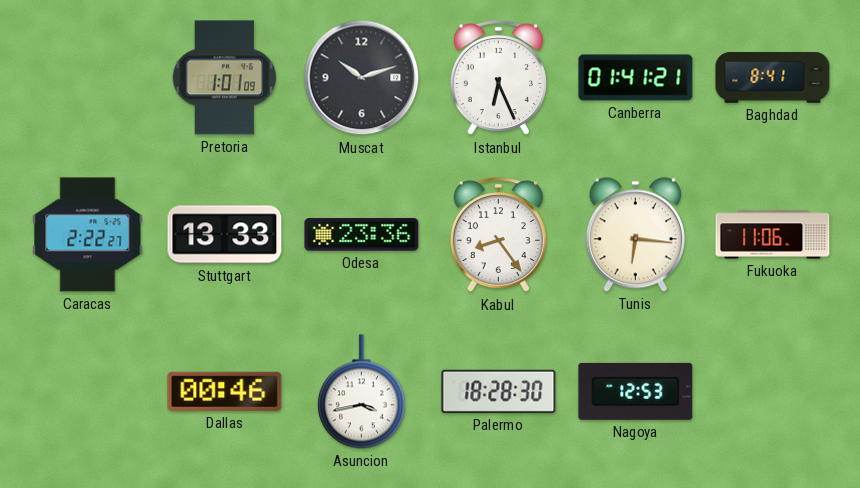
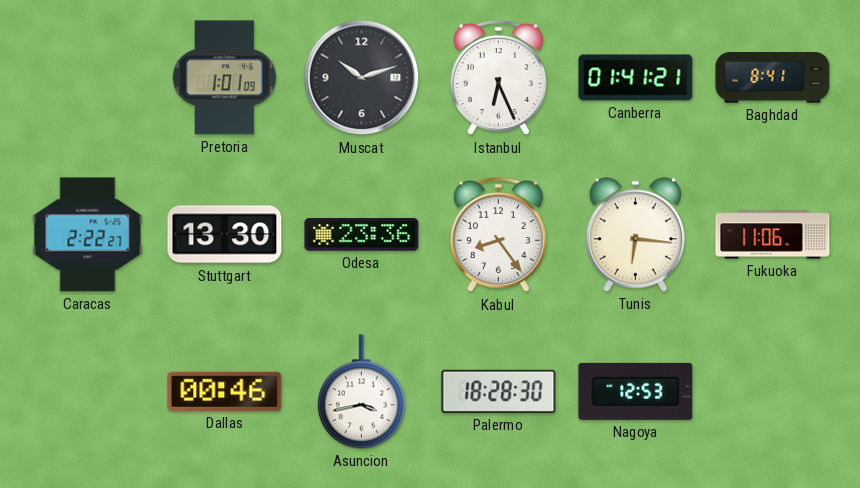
Stuttgart: 13:33 -> 13:30
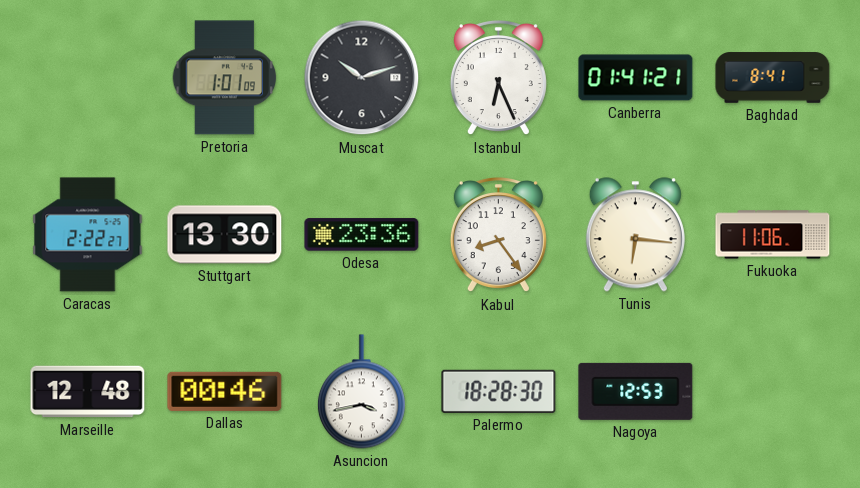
Marseille: none -> 12:48
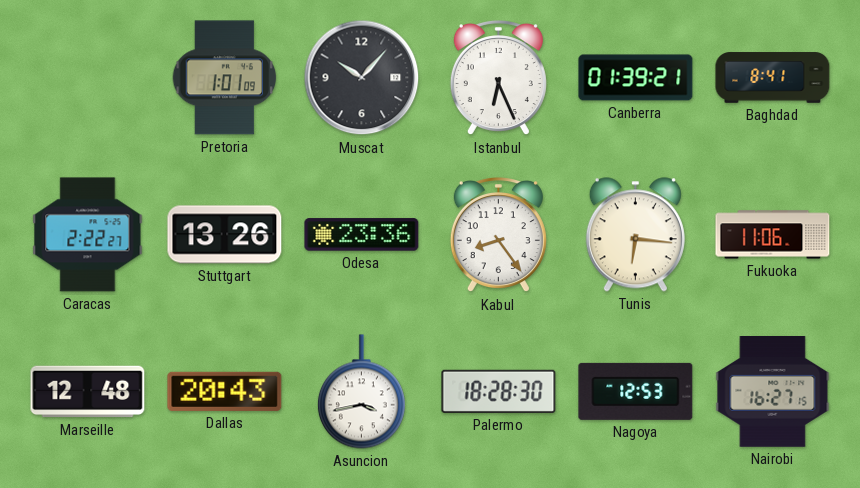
Muscat: 10:12 -> 10:07
Canberra: 01:41 -> 01:39
Stuttgart: 13:30 -> 13:26
Dallas: 00:46 -> 20:43
Nairobi: none -> 16:27
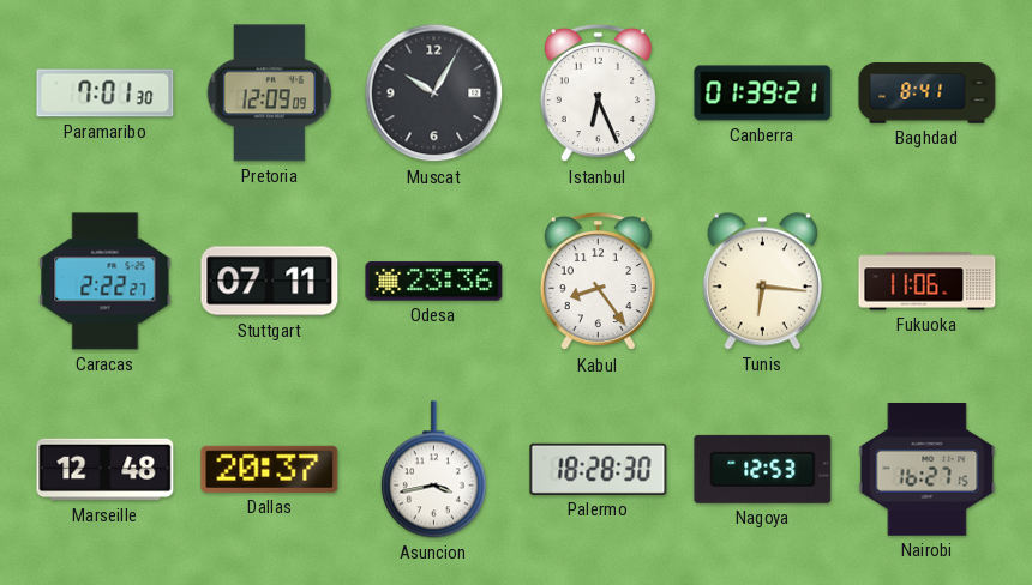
Paramaribo: none -> 7:01
Pretoria: 1:01 -> 12:09
Muscat: 10:07 -> 10:05
Stuttgart: 13:26 -> 07:11
Dallas: 20:43 -> 20:37
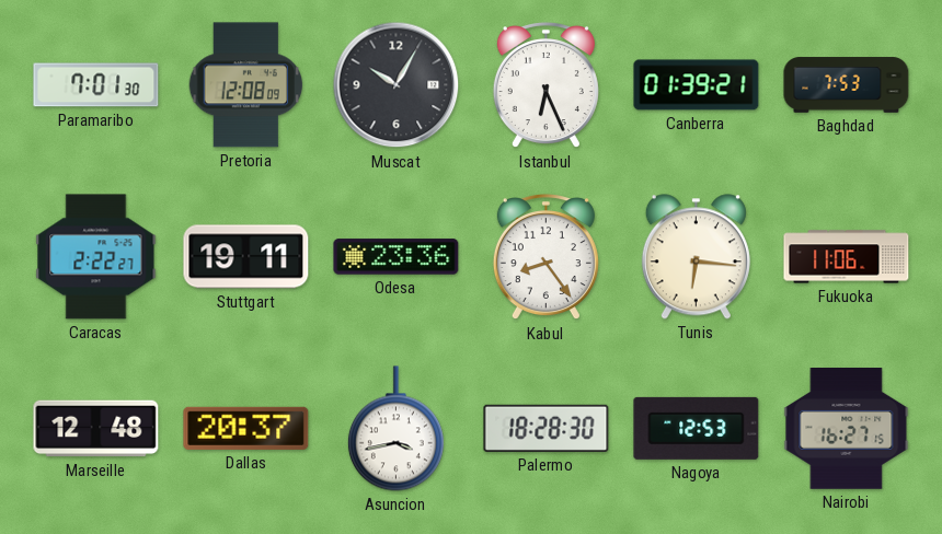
Pretoria: 12:09 -> 12:08
Baghdad: 8:41 -> 7:53
Stuttgart: 07:11 -> 19:11
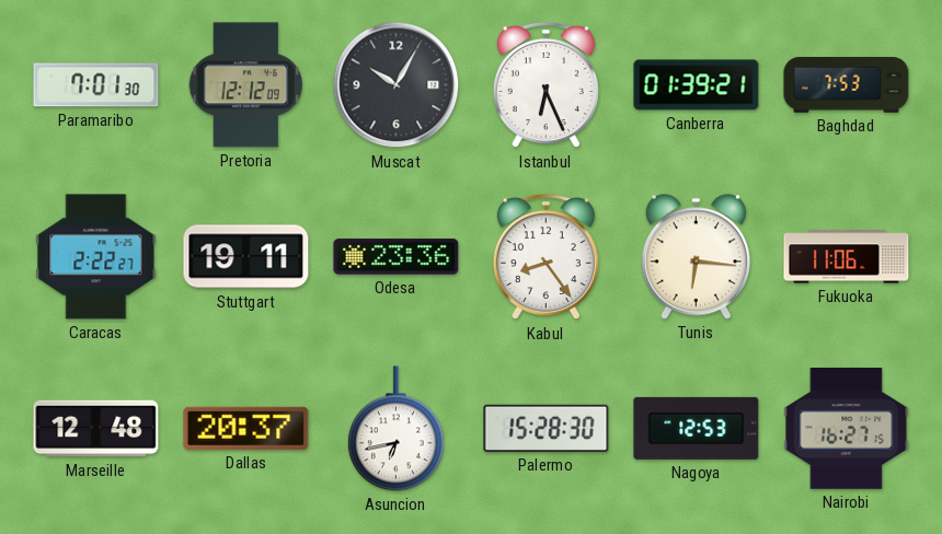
Pretoria: 12:08 -> 12:12
Asuncion: 3:43 -> 6:43
Palermo: 18:28 -> 15:28
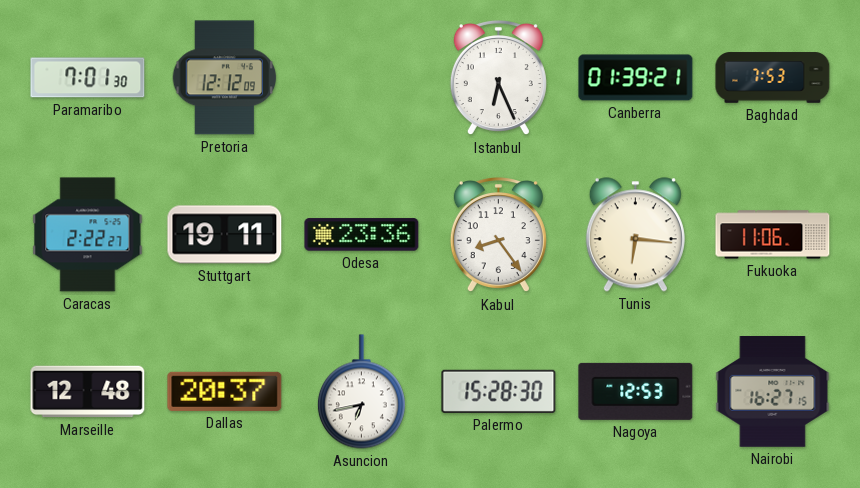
Muscat: 10:05 -> none
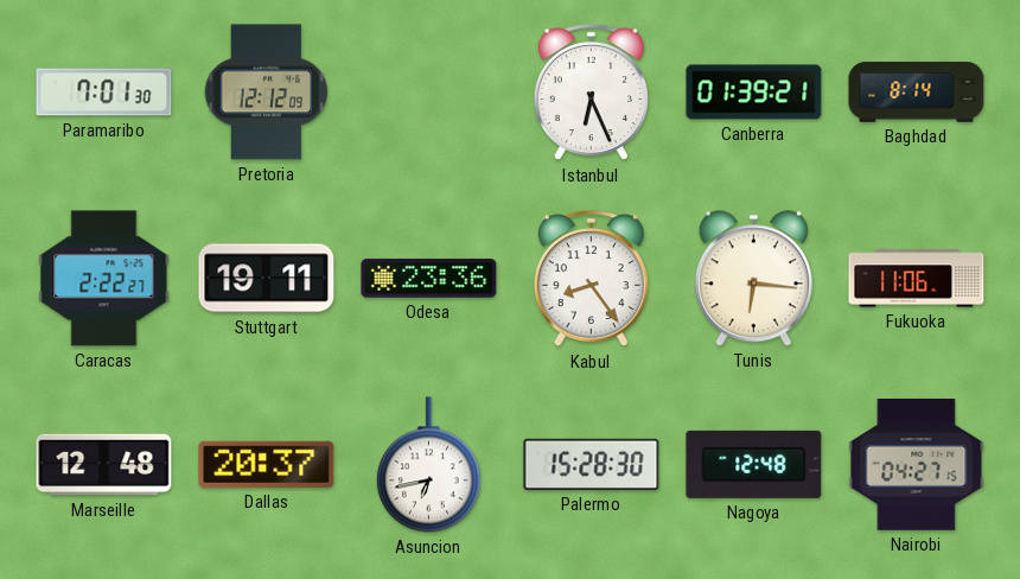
Baghdad: 7:53 -> 8:14
Nagoya: 12:53 -> 12:48
Nairobi: 16:27 -> 04:27
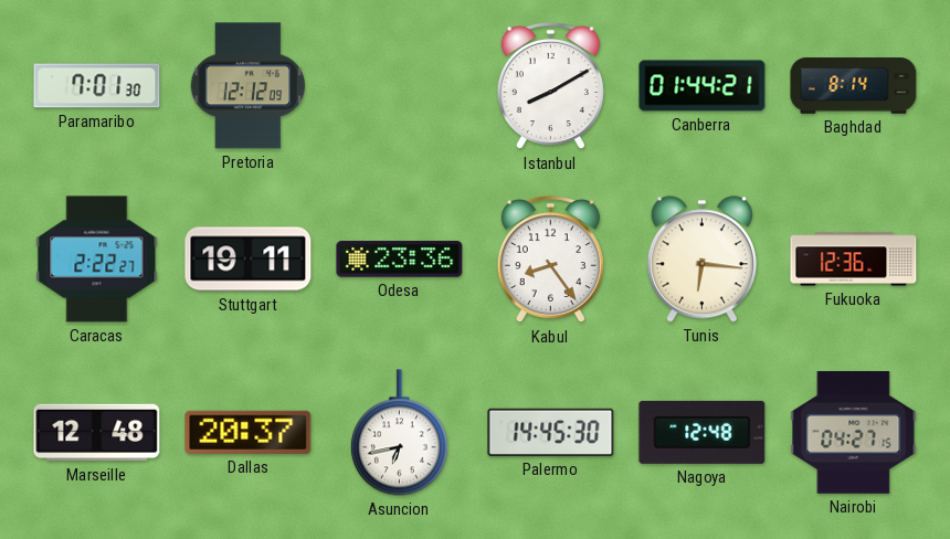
Istanbul: 6:26 -> 8:10
Canberra: 01:39 -> 01:44
Fukuoka: 11:06 -> 12:36
Palermo: 15:28 -> 14:45
